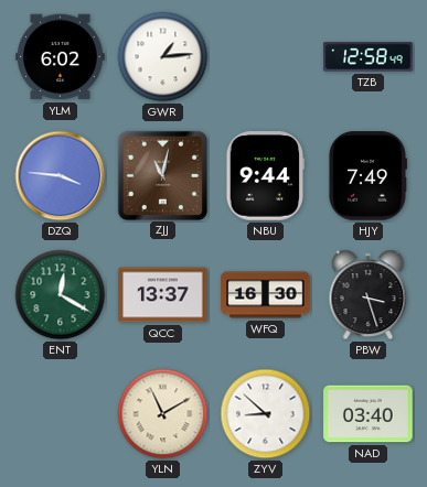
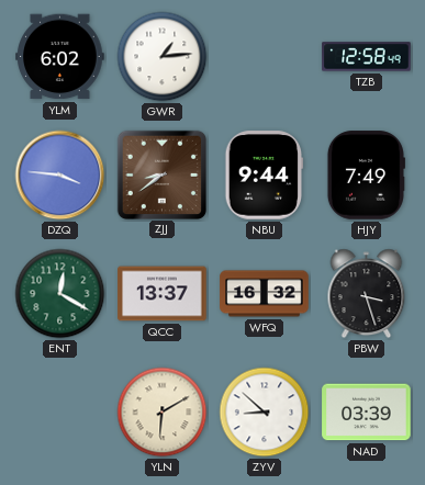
ZJJ: 11:02 -> 8:39
WFQ: 16:30 -> 16:32
YLN: 11:10 -> 6:10
NAD: 03:40 -> 03:39
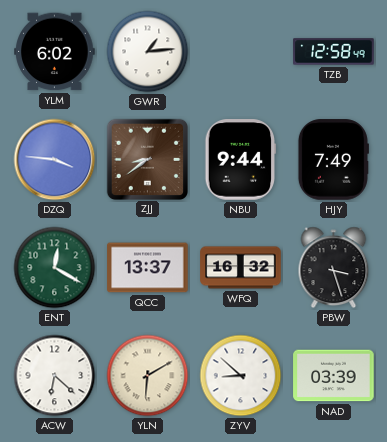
ACW: none -> 6:22
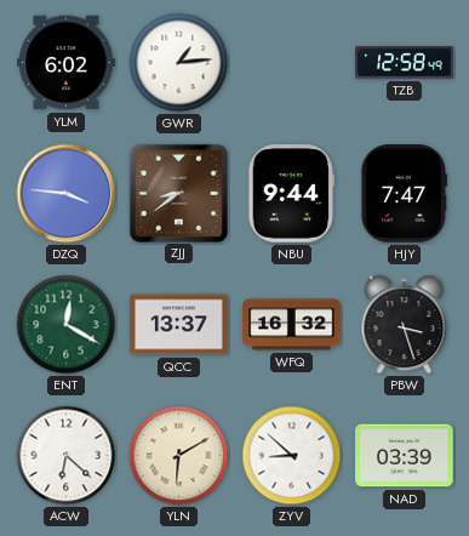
HJY: 7:49 -> 7:47
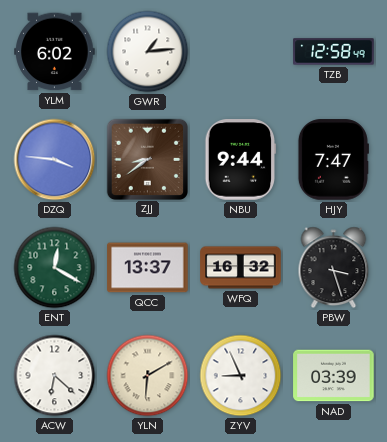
ZYV: 8:52 -> 8:56
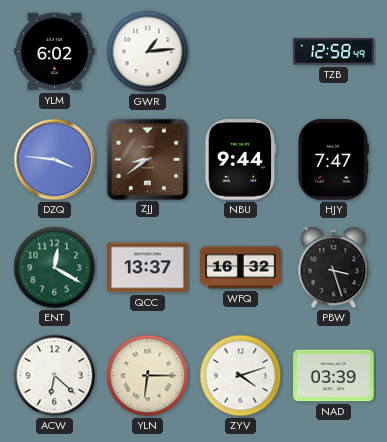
YLN: 6:10 -> 6:15
ZYV: 8:56 -> 4:12
